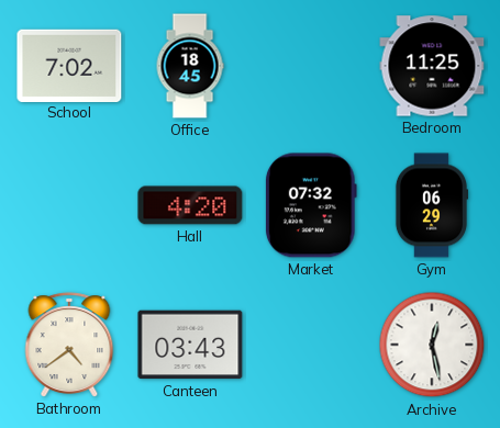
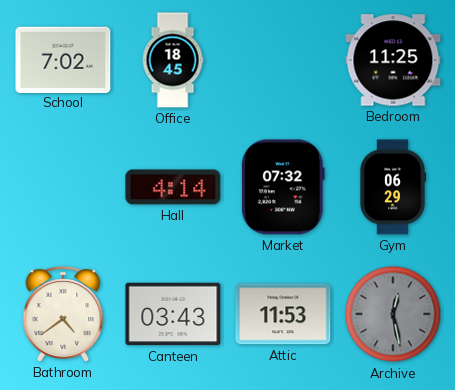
Hall: 4:20 -> 4:14
Attic: none -> 11:53
Archive dial: white -> grey
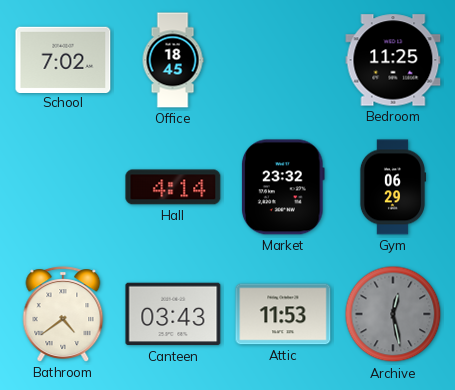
Market: 07:32 -> 23:32
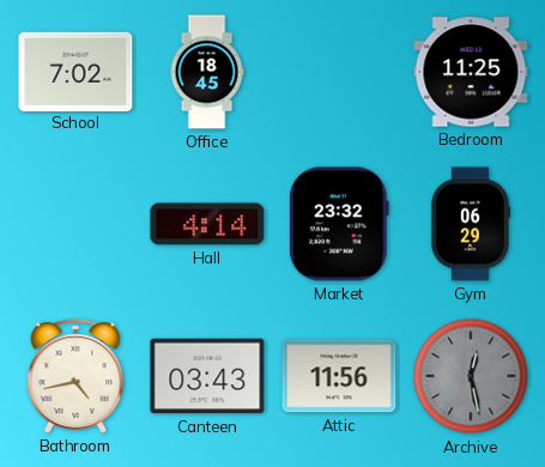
Bathroom: 4:39 -> 4:43
Attic: 11:53 -> 11:56
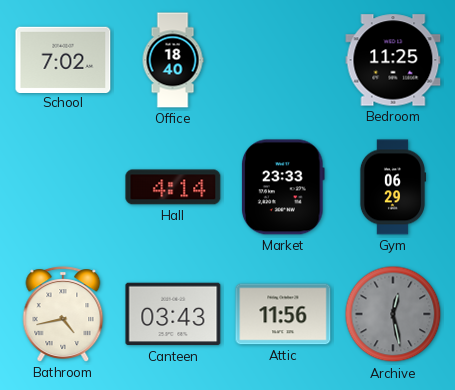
Office: 18:45 -> 18:40
Market: 23:32 -> 23:33
